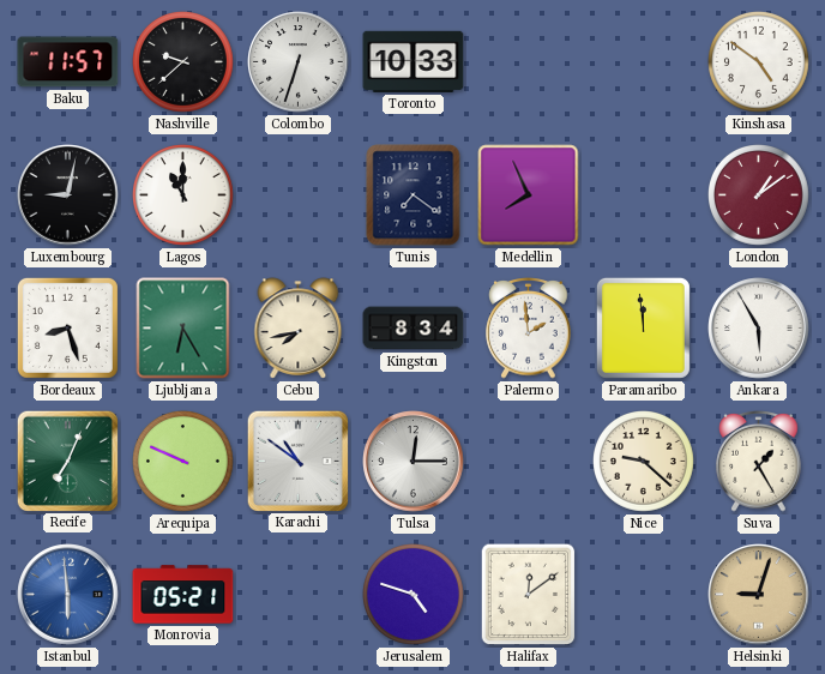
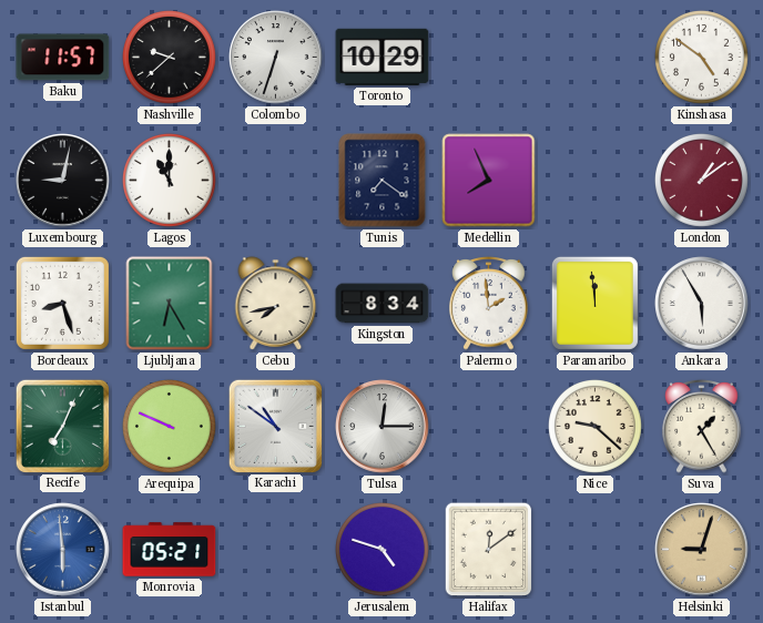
Toronto: 10:33 -> 10:29
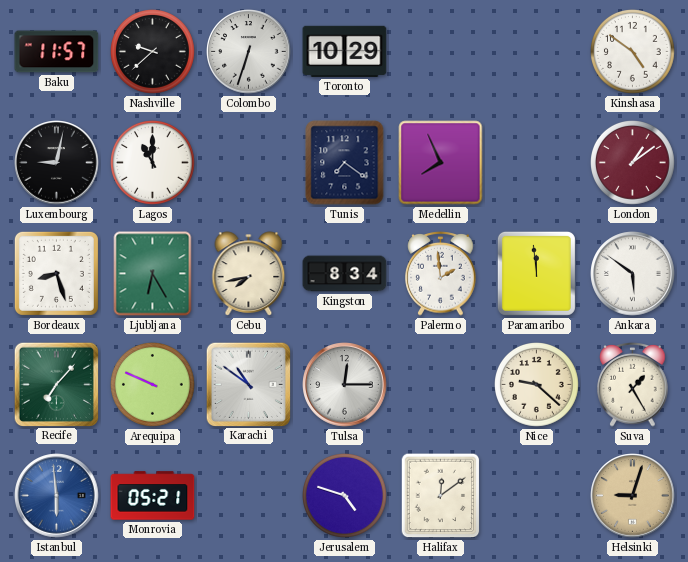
Ankara: 5:55 -> 5:51
Recife: 7:04 -> 7:07
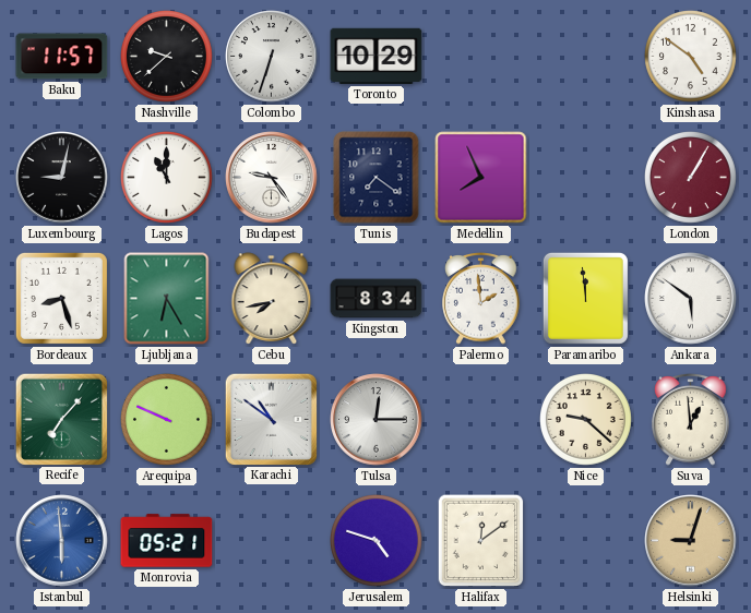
Budapest: none -> 9:24
London: 1:09 -> 1:05
Suva: 1:25 -> 12:59
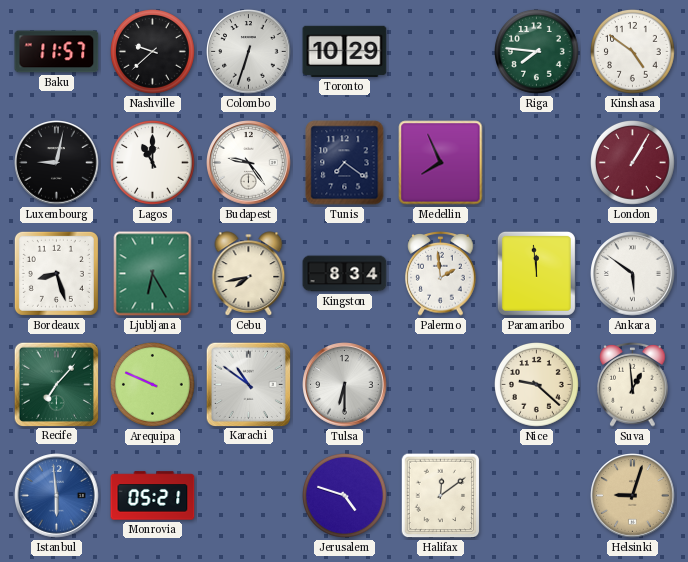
Riga: none -> 7:46
Tulsa: 12:15 -> 6:30
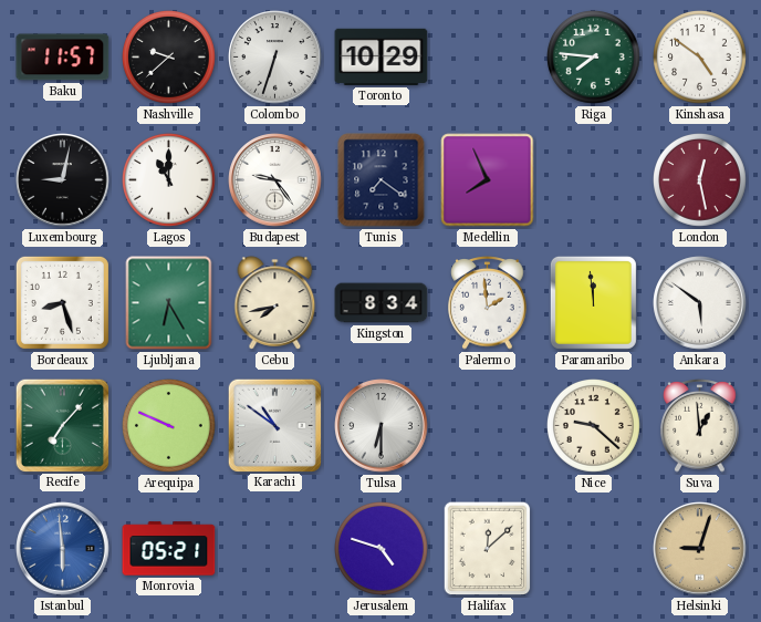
London: 1:05 -> 12:28
Halifax: 12:09 -> 12:08
